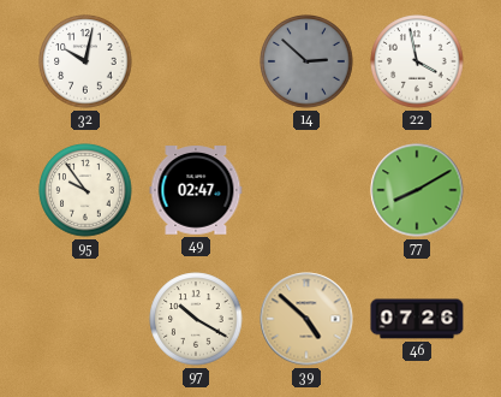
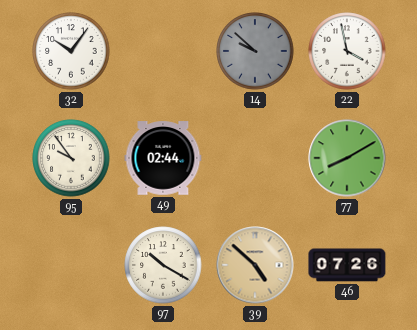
32: 10:02 -> 10:06
14: 2:52 -> 9:52
49: 02:47 -> 02:44
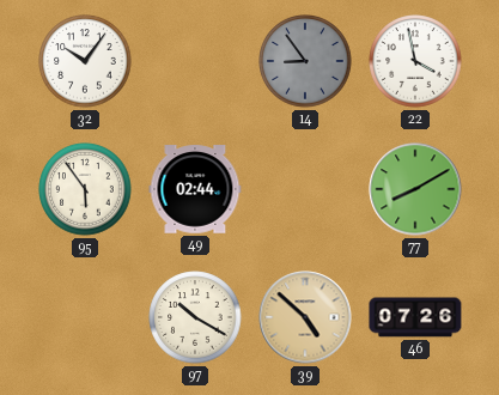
14: 9:52 -> 8:54
95: 9:54 -> 5:54
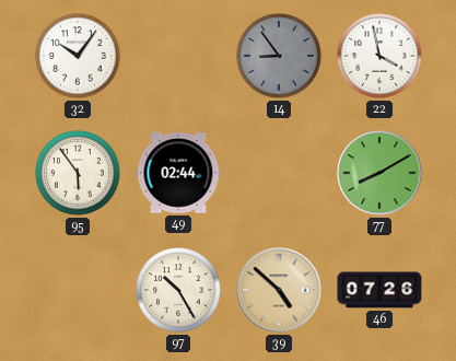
97: 10:20 -> 10:25
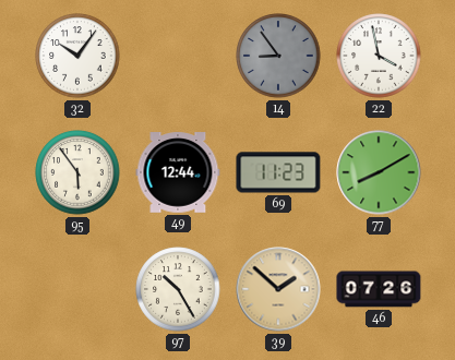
49: 02:44 -> 12:44
69: none -> 11:23
39: 4:52 -> 1:52
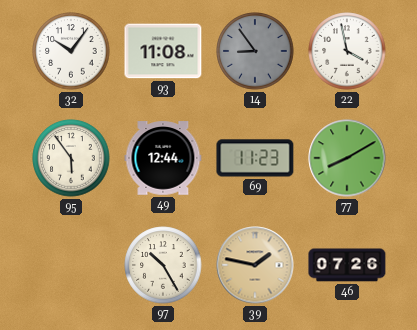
93: none -> 11:08
39: 1:52 -> 1:47
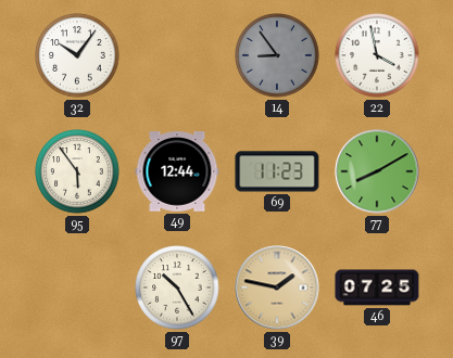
93: 11:08 -> none
46: 07:26 -> 07:25
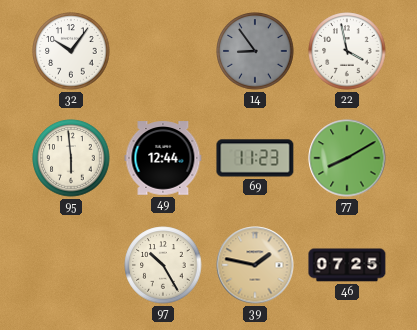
95: 5:54 -> 5:59
